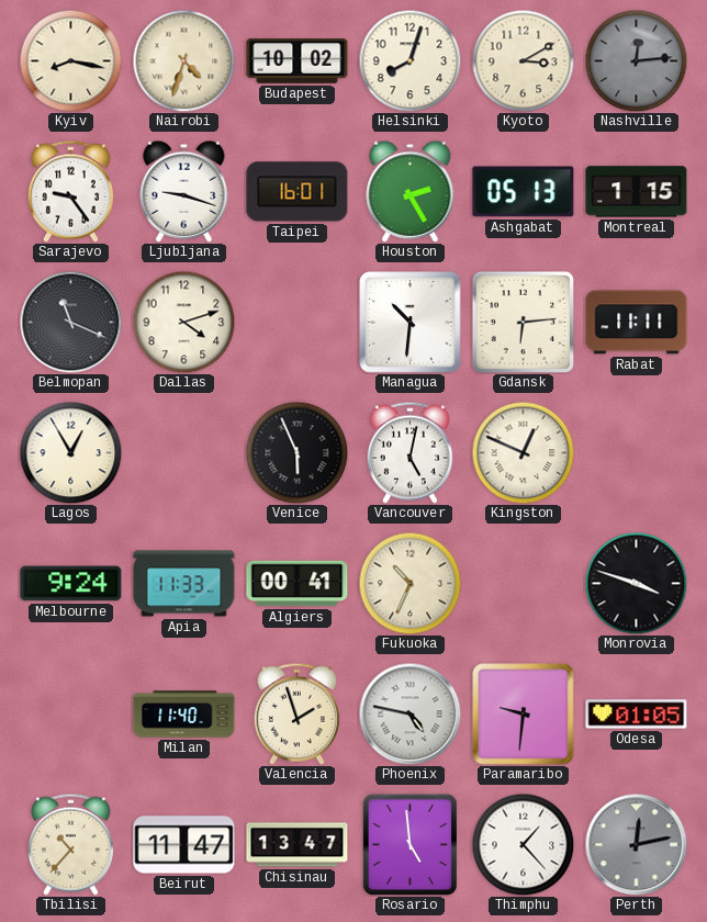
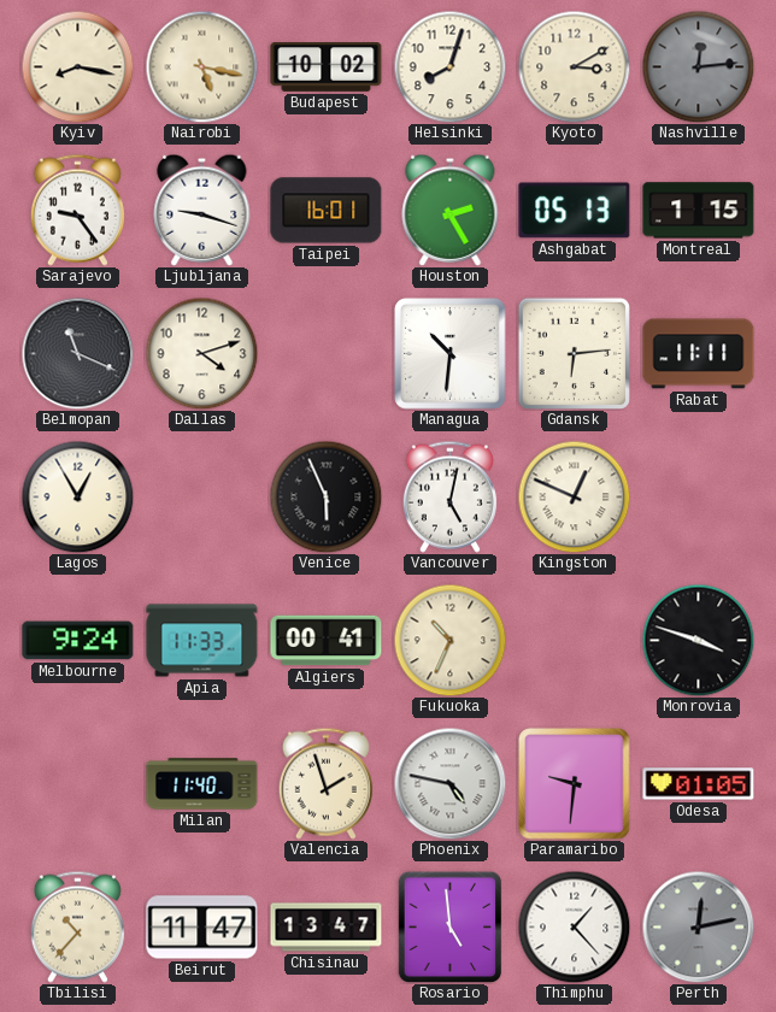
Nairobi: 4:33 -> 5:17
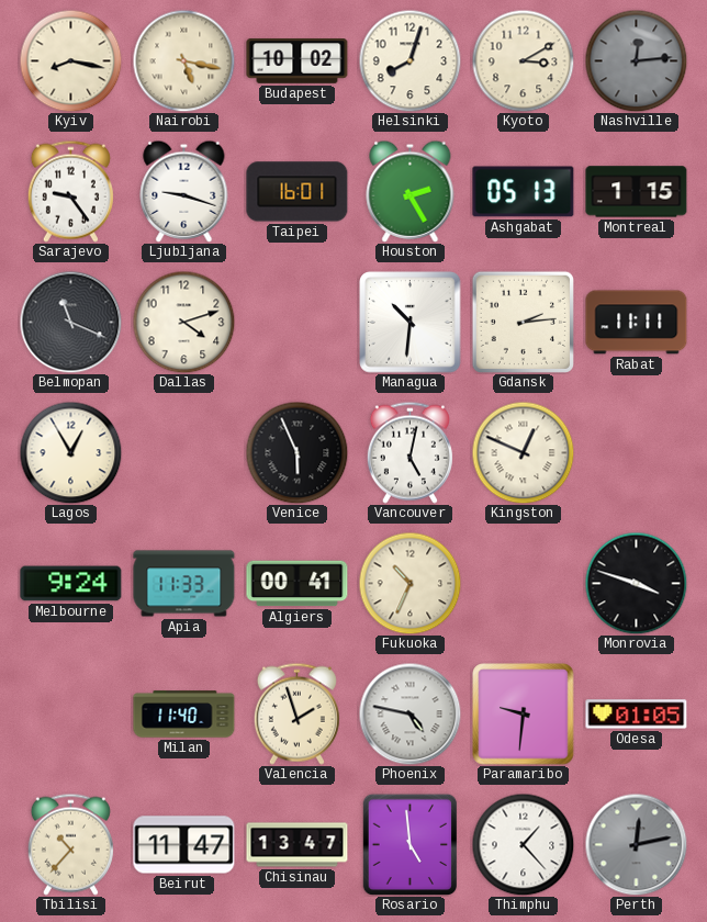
Gdansk: 6:14 -> 2:14
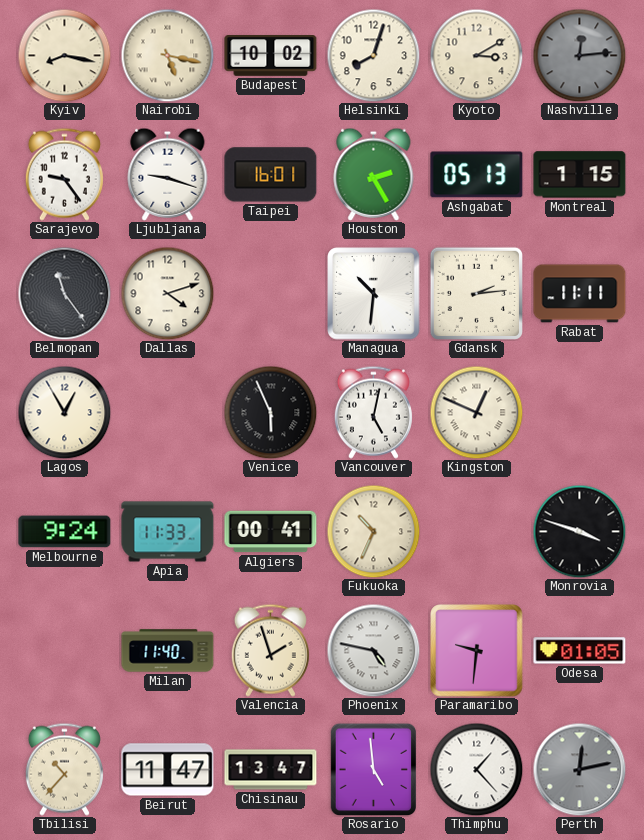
Belmopan: 11:19 -> 11:24
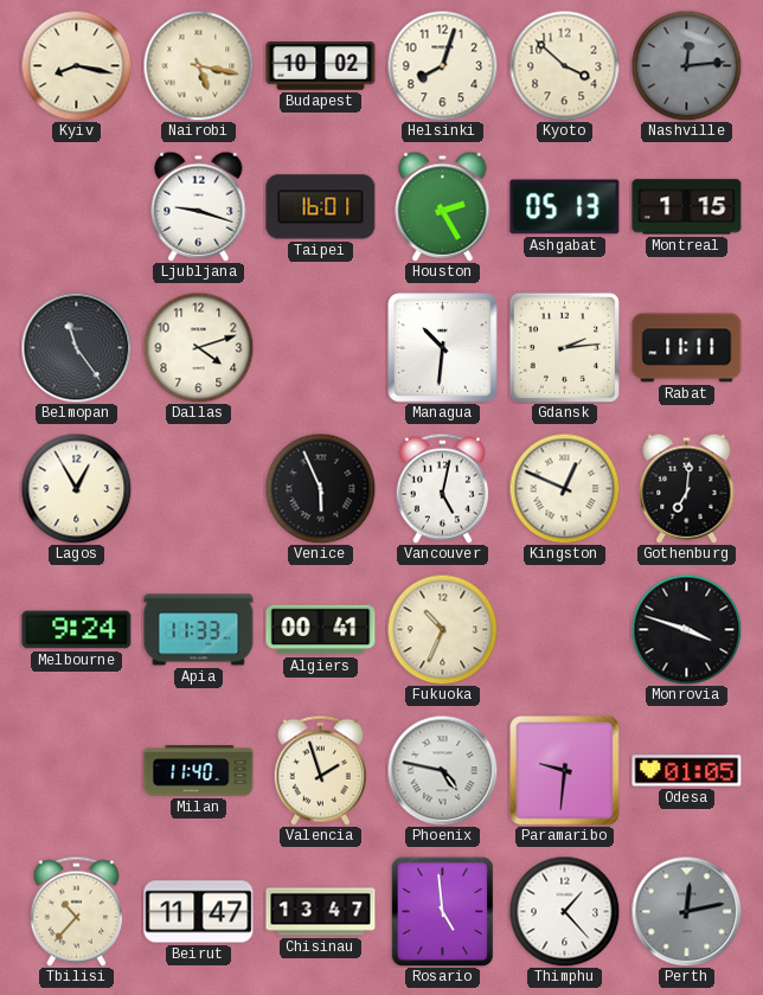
Kyoto: 3:10 -> 3:52
Sarajevo: 9:24 -> none
Gothenburg: none -> 7:01
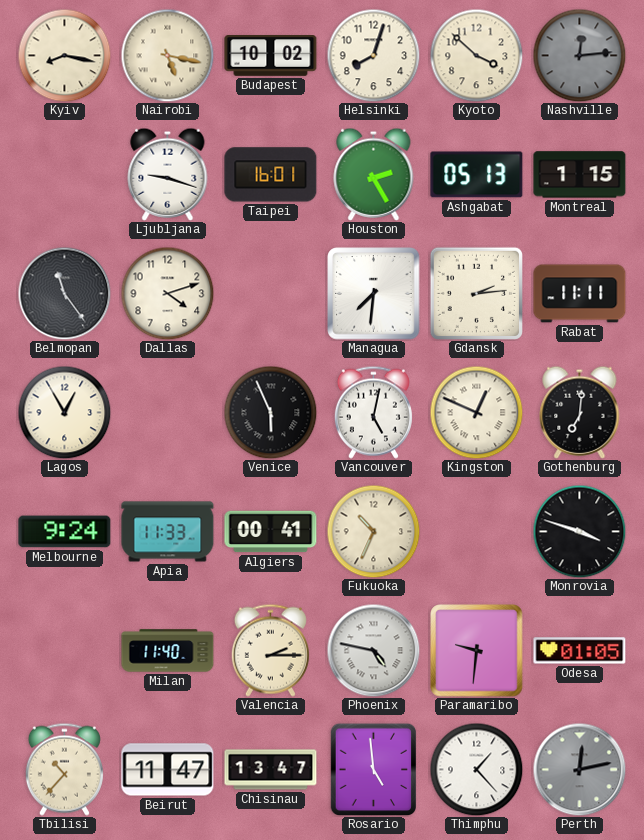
Managua: 10:31 -> 7:31
Valencia: 1:57 -> 2:15
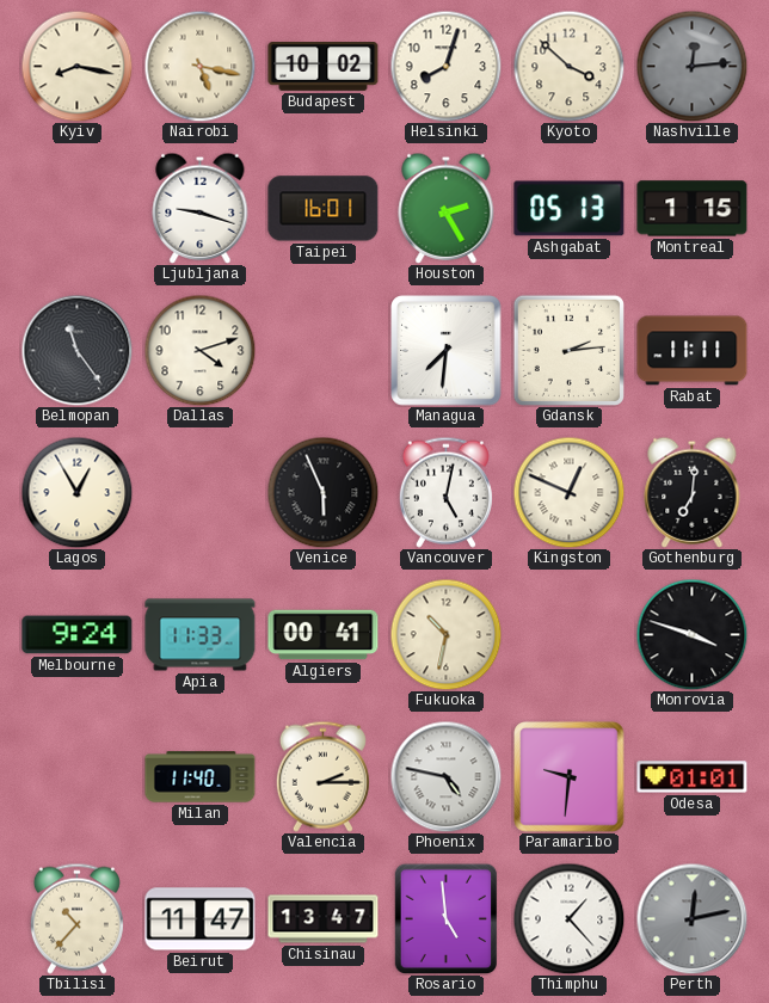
Fukuoka: 10:34 -> 10:32
Odesa: 01:05 -> 01:01
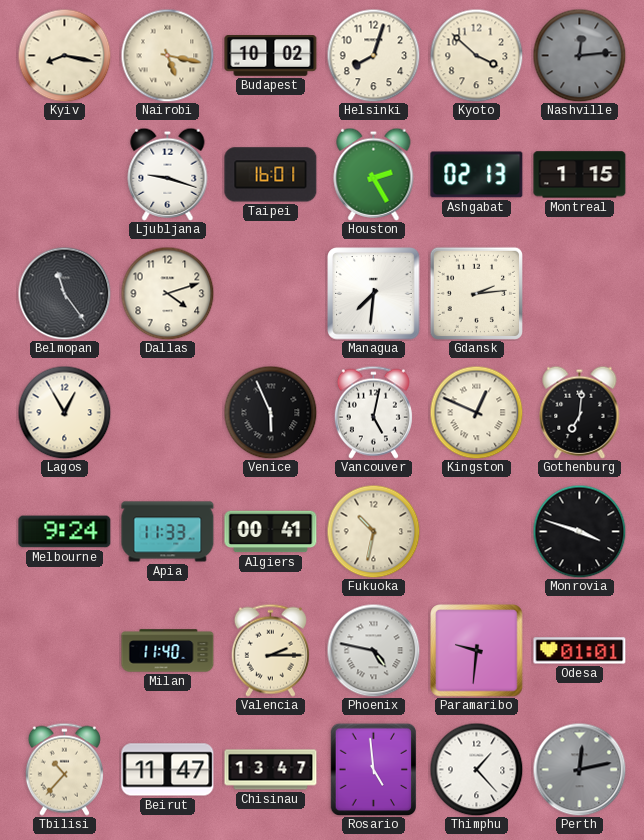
Ashgabat: 05:13 -> 02:13
Rabat: 11:11 -> none
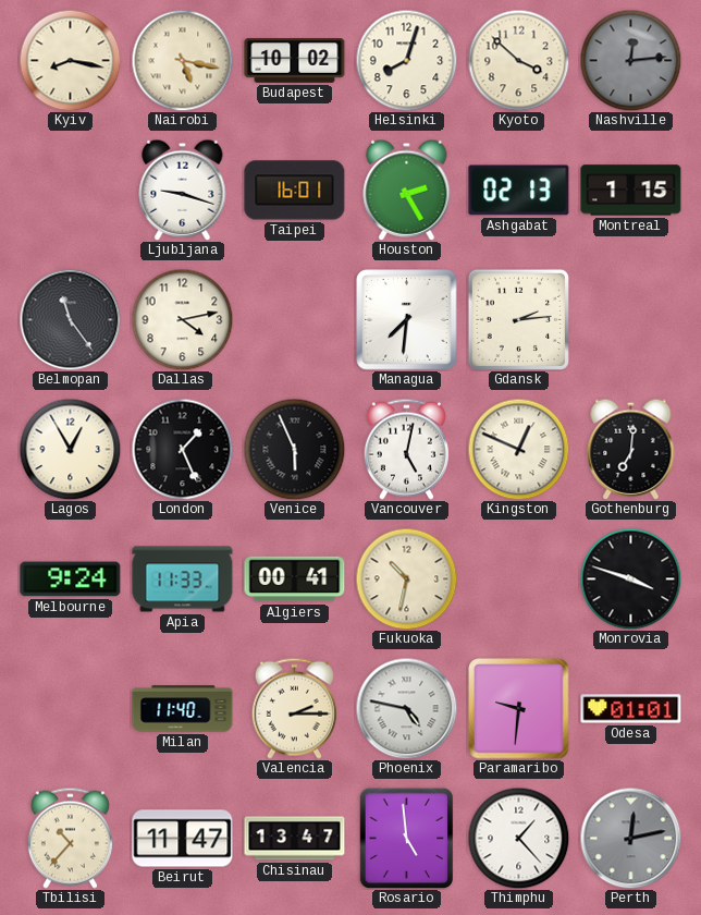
Dallas: 4:12 -> 4:13
London: none -> 1:26
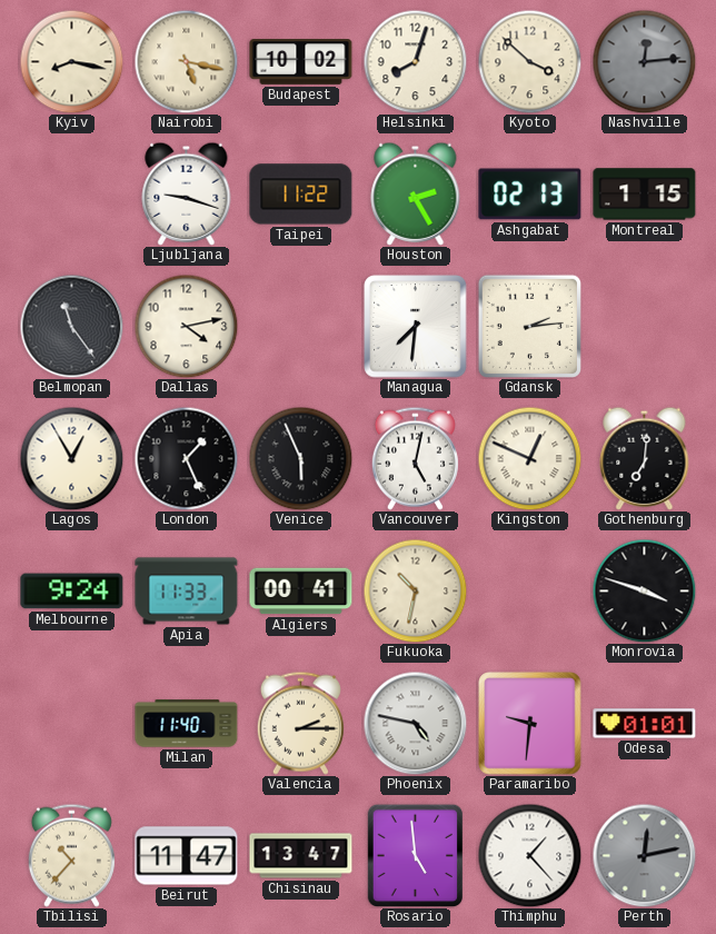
Taipei: 16:01 -> 11:22
